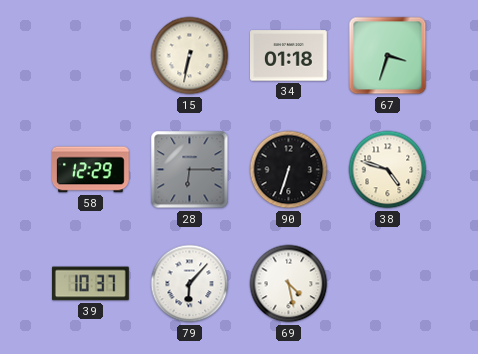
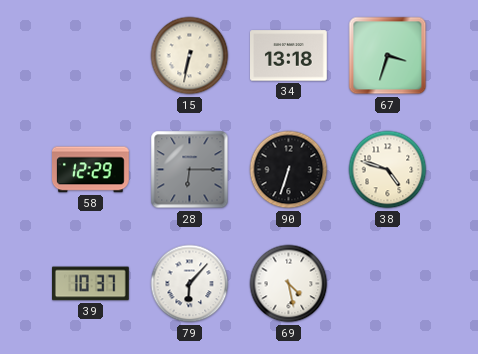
34: 01:18 -> 13:18
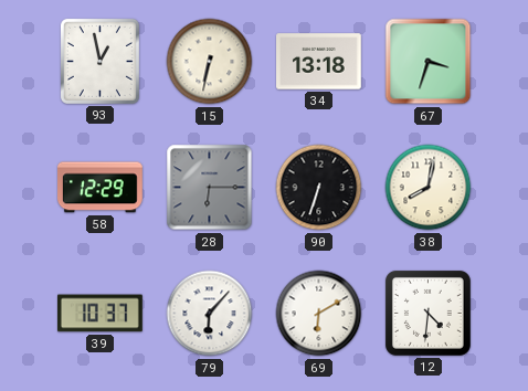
93: none -> 12:58
38: 4:48 -> 8:02
69: 4:28 -> 6:10
12: none -> 4:31
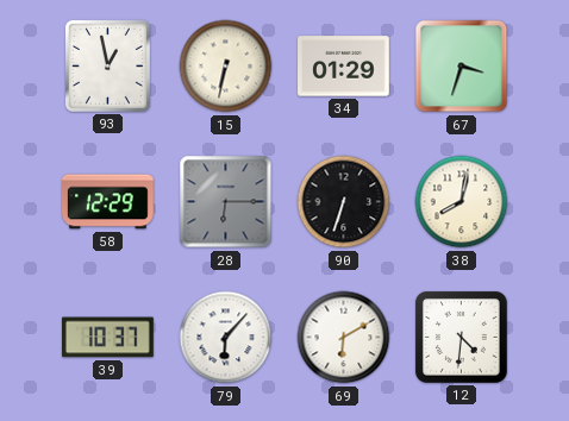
34: 13:18 -> 01:29
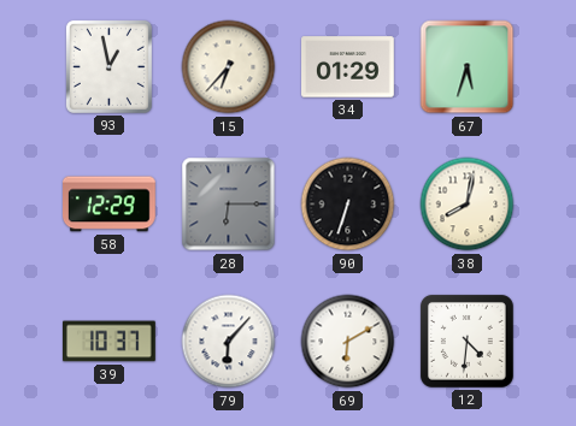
15: 6:32 -> 6:37
67: 3:33 -> 5:33
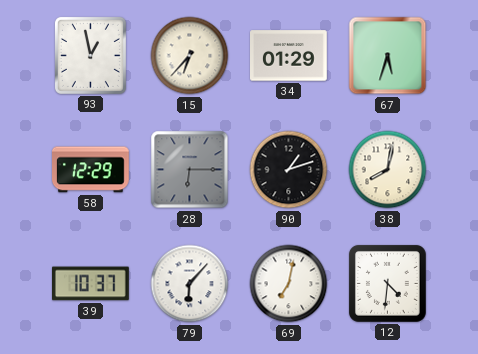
90: 6:33 -> 1:12
69: 6:10 -> 7:02
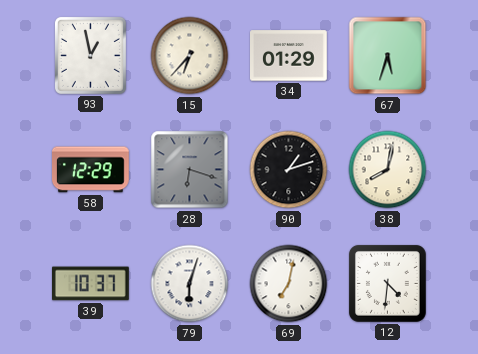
28: 6:15 -> 6:18
79: 6:07 -> 6:03
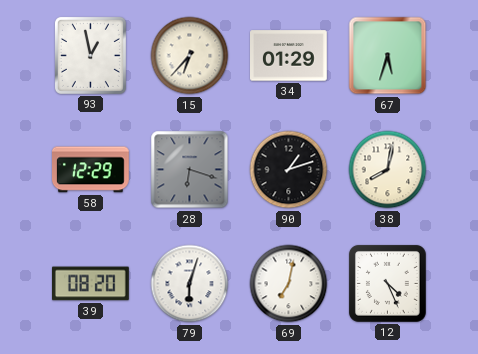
39: 10:37 -> 08:20
12: 4:31 -> 4:26
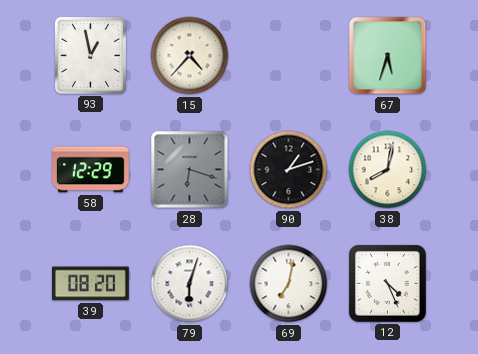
15: 6:37 -> 4:37
34: 01:29 -> none
